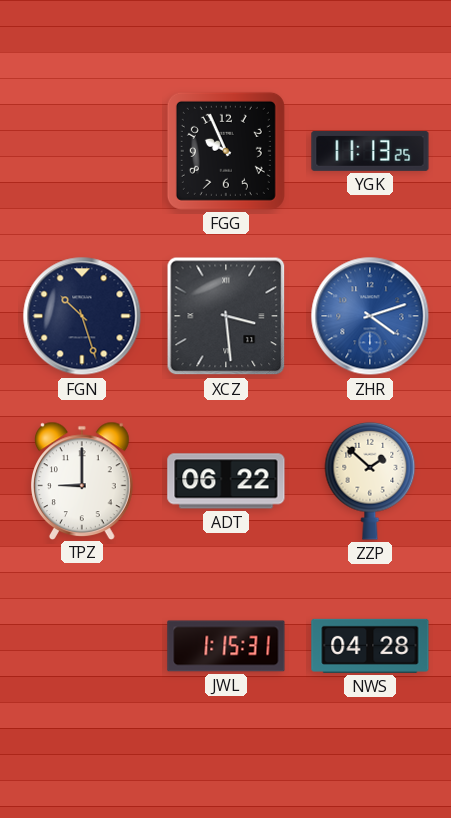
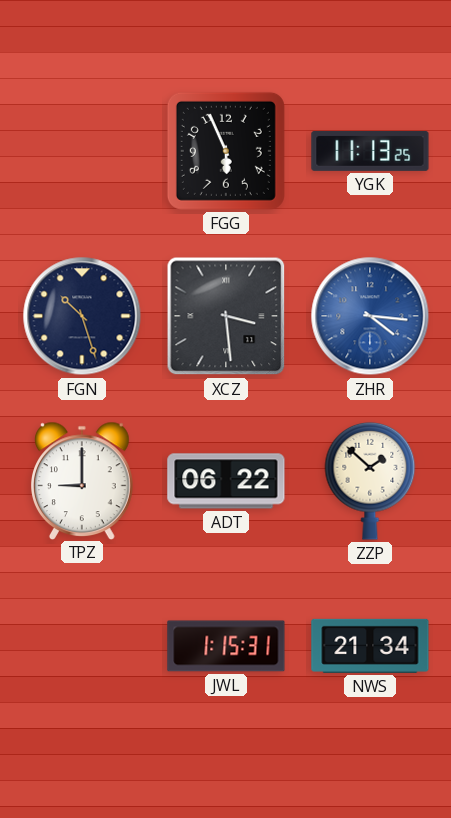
FGG: 9:56 -> 5:56
ZHR: 4:12 -> 4:16
NWS: 04:28 -> 21:34
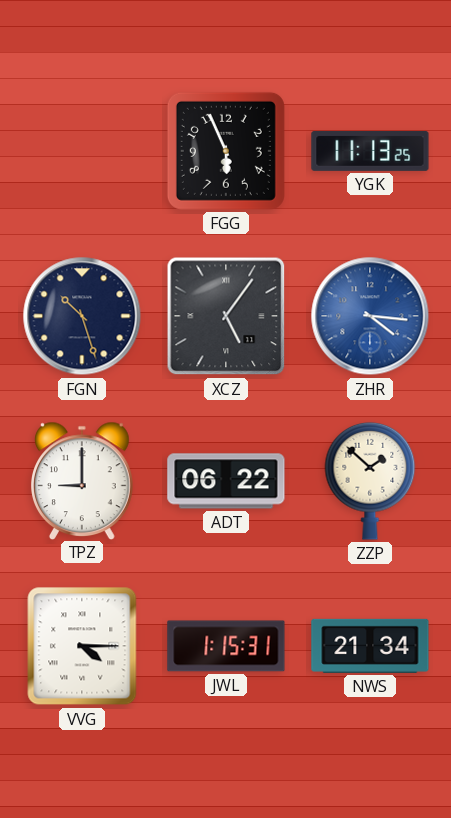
XCZ: 3:29 -> 5:06
VVG: none -> 4:15
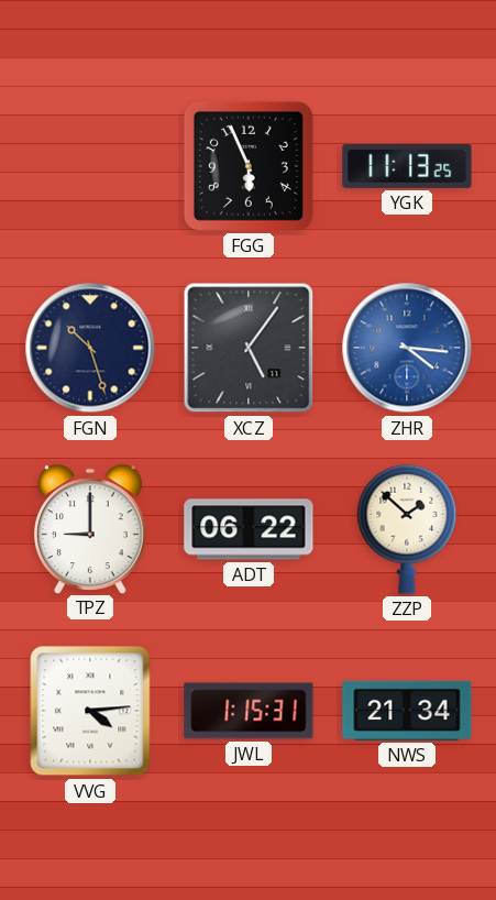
VVG: 4:15 -> 4:14
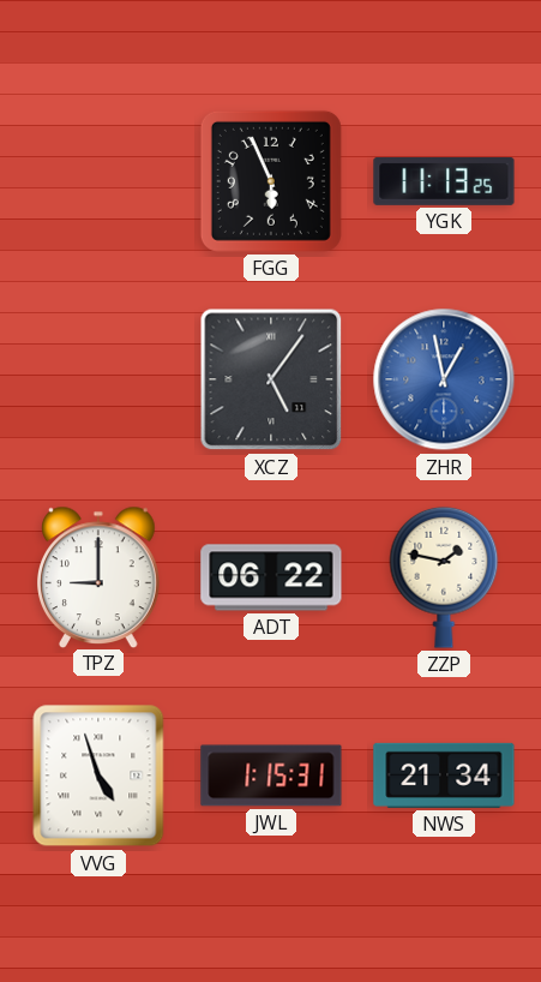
FGN: 10:27 -> none
ZHR: 4:16 -> 12:58
ZZP: 1:52 -> 1:47
VVG: 4:14 -> 4:57
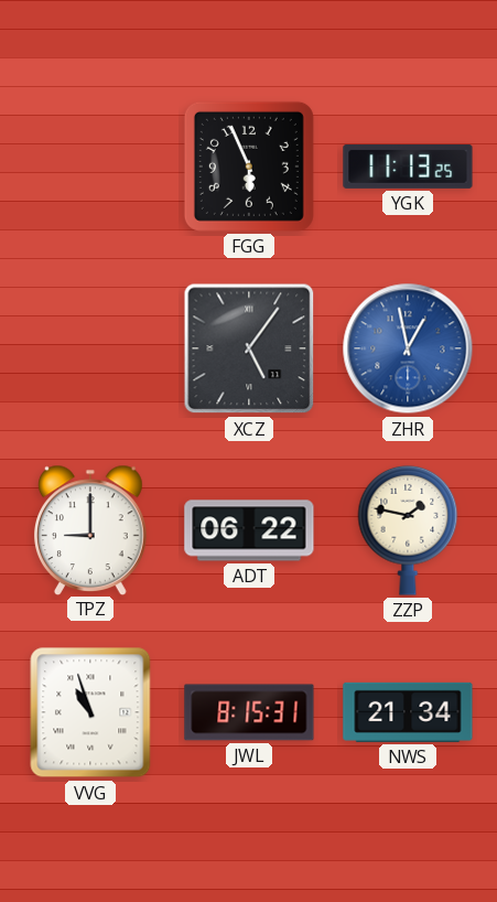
VVG: 4:57 -> 10:57
JWL: 1:15 -> 8:15
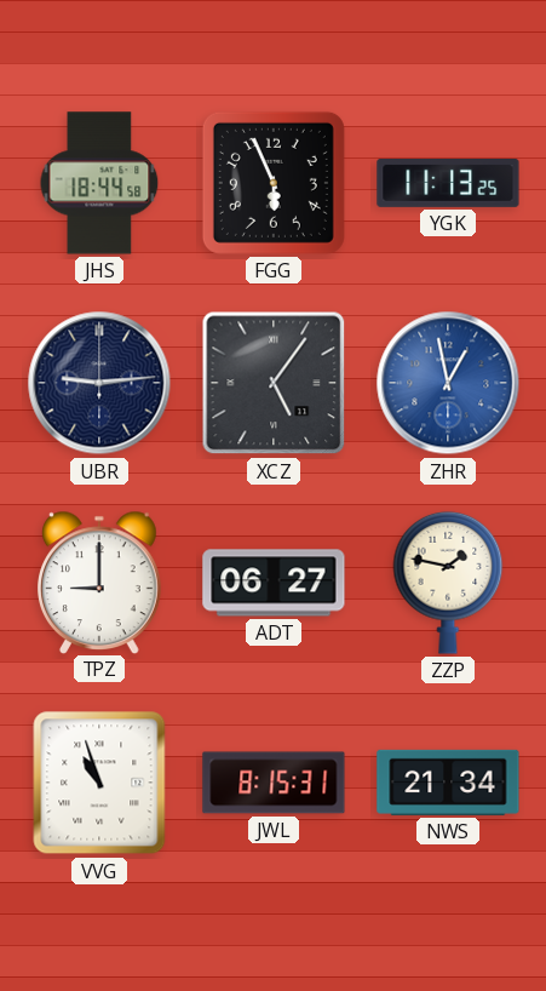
JHS: none -> 18:44
UBR: none -> 9:14
ADT: 06:22 -> 06:27
